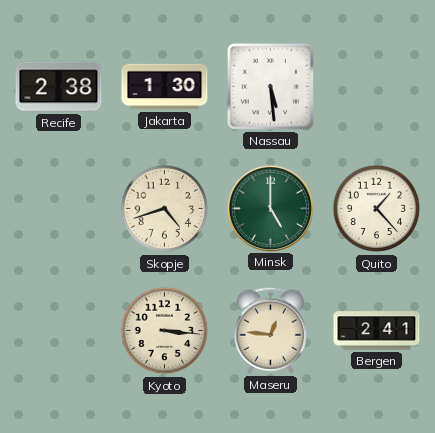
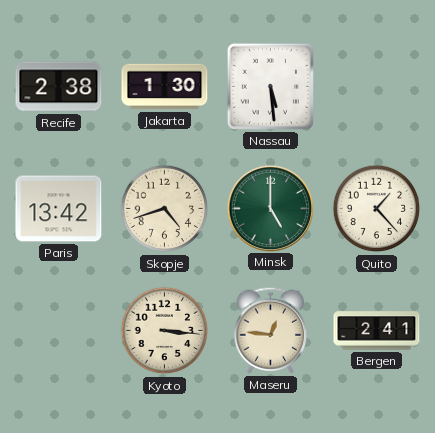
Paris: none -> 13:42
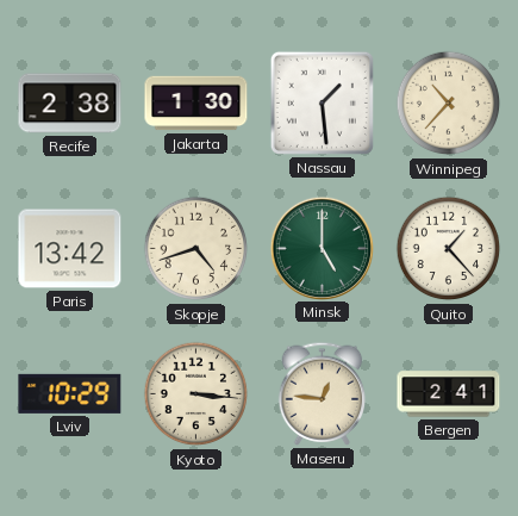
Nassau: 5:29 -> 1:29
Winnipeg: none -> 10:37
Lviv: none -> 10:29
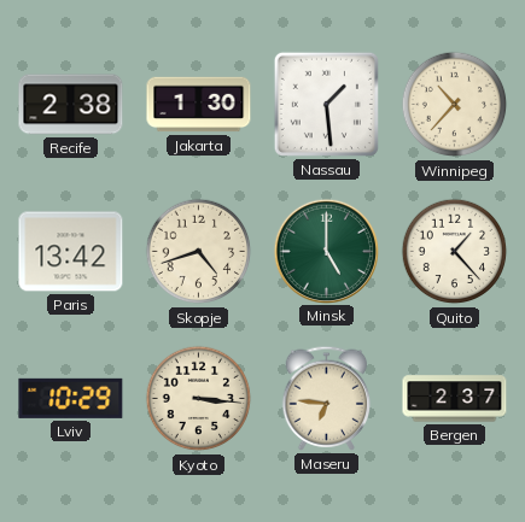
Maseru: 12:46 -> 6:46
Bergen: 2:41 -> 2:37
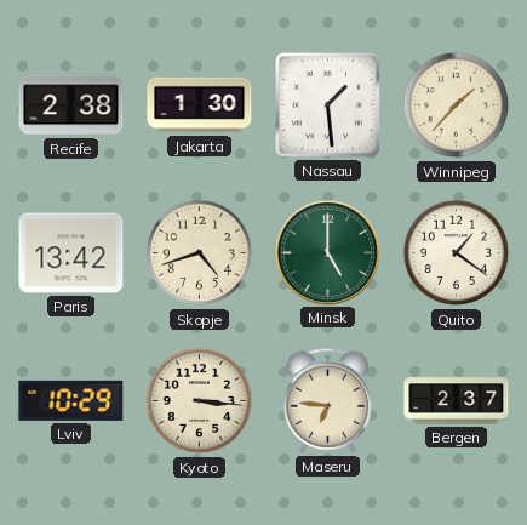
Winnipeg: 10:37 -> 1:37
Quito: 1:23 -> 1:21
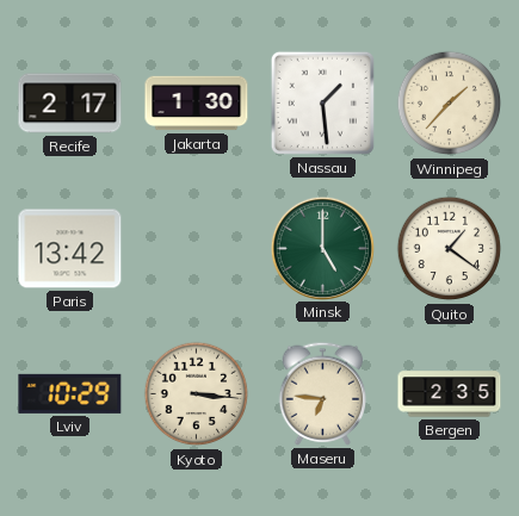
Recife: 2:38 -> 2:17
Skopje: 4:42 -> none
Bergen: 2:37 -> 2:35
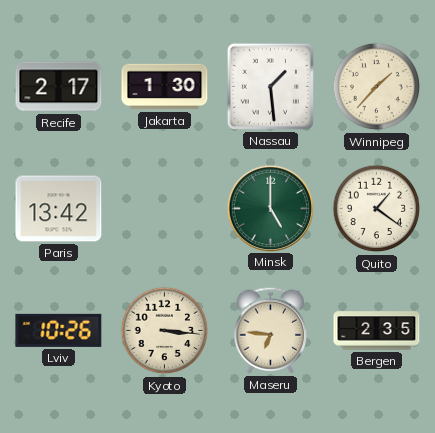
Lviv: 10:29 -> 10:26
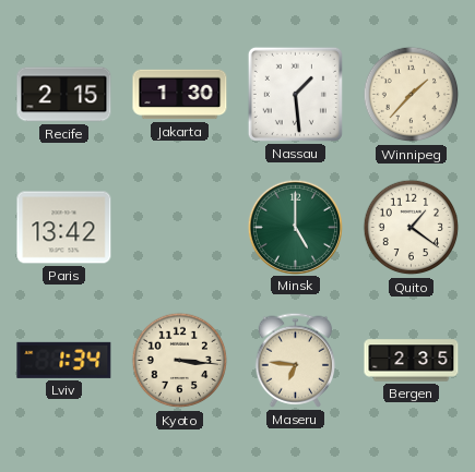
Recife: 2:17 -> 2:15
Lviv: 10:26 -> 1:34
